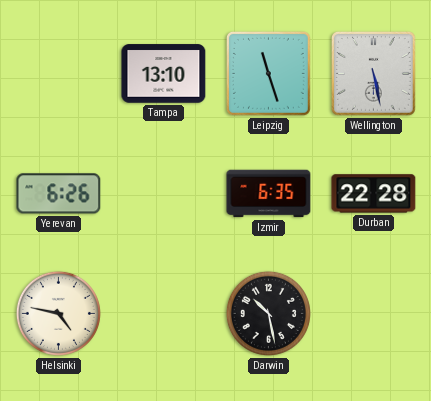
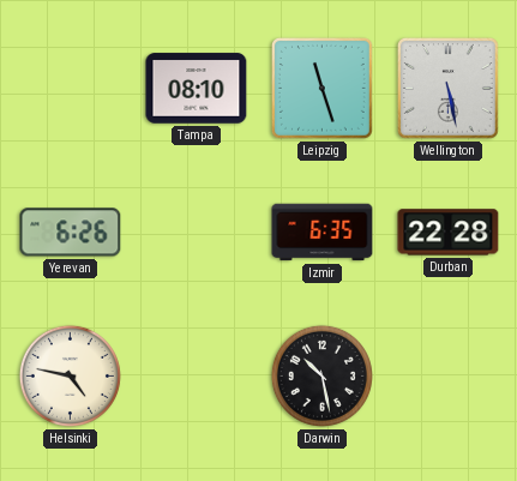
Tampa: 13:10 -> 08:10
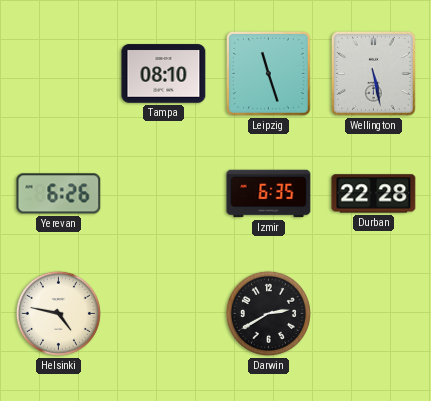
Darwin: 10:28 -> 2:40
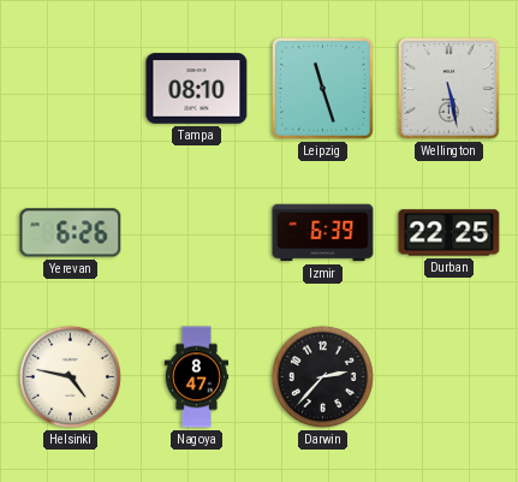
Izmir: 6:35 -> 6:39
Durban: 22:28 -> 22:25
Nagoya: none -> 8:47
Darwin: 2:40 -> 2:37
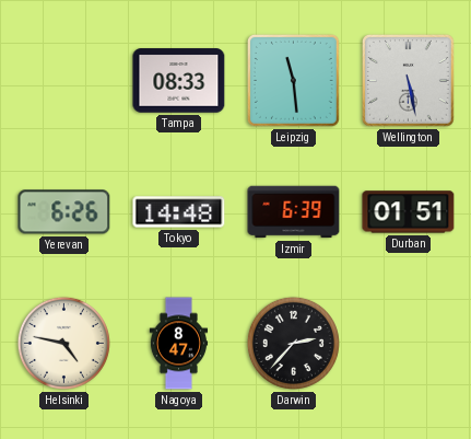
Tampa: 08:10 -> 08:33
Leipzig: 11:27 -> 11:29
Tokyo: none -> 14:48
Durban: 22:25 -> 01:51
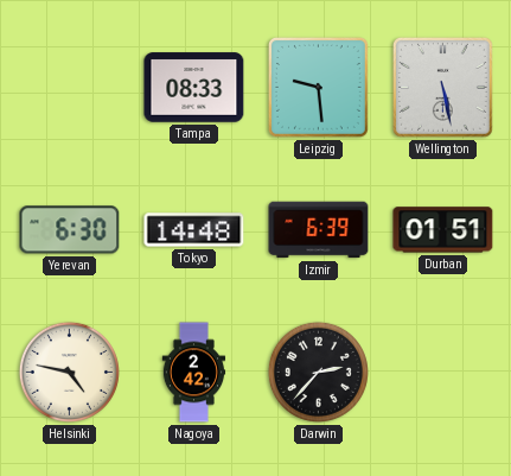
Leipzig: 11:29 -> 9:29
Yerevan: 6:26 -> 6:30
Nagoya: 8:47 -> 2:42
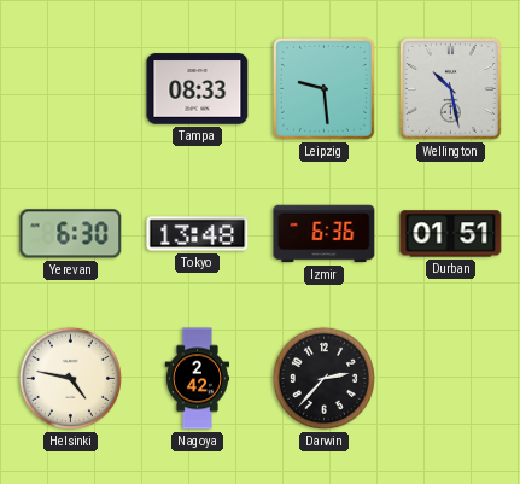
Wellington: 5:28 -> 10:28
Tokyo: 14:48 -> 13:48
Izmir: 6:39 -> 6:36
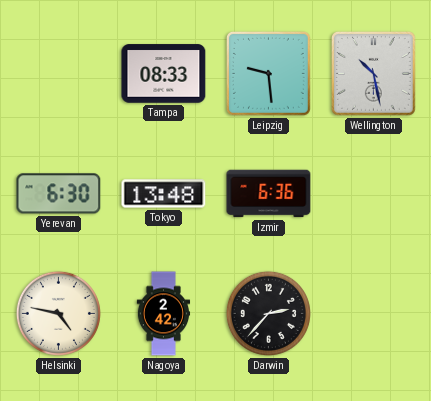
Durban: 01:51 -> none
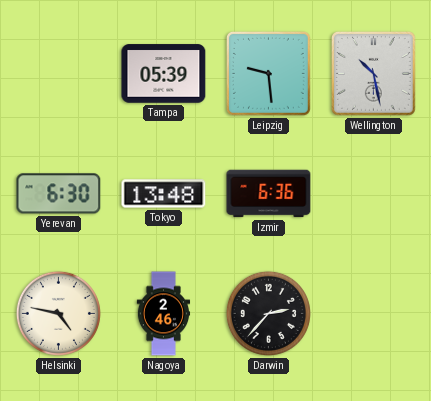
Tampa: 08:33 -> 05:39
Nagoya: 2:42 -> 2:46
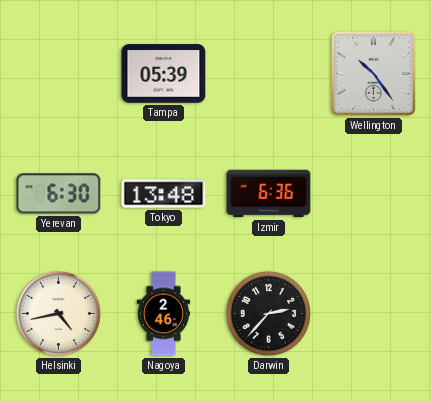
Leipzig: 9:29 -> none
Wellington: 10:28 -> 10:24
Helsinki: 4:47 -> 4:43
